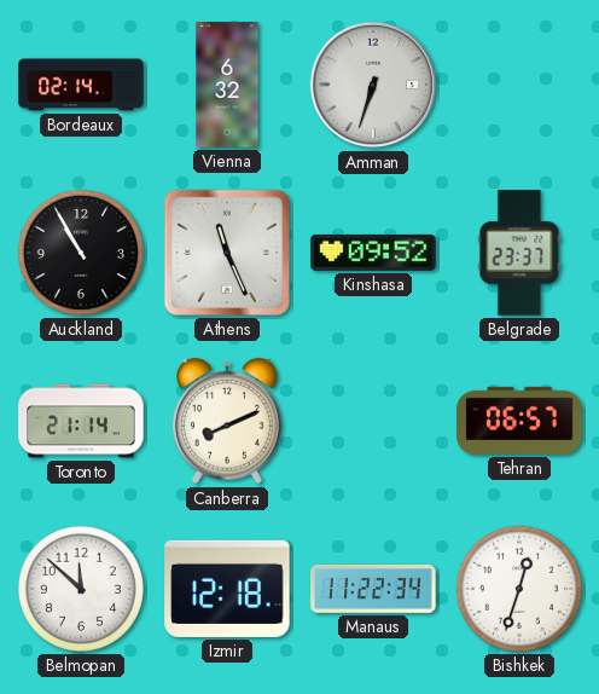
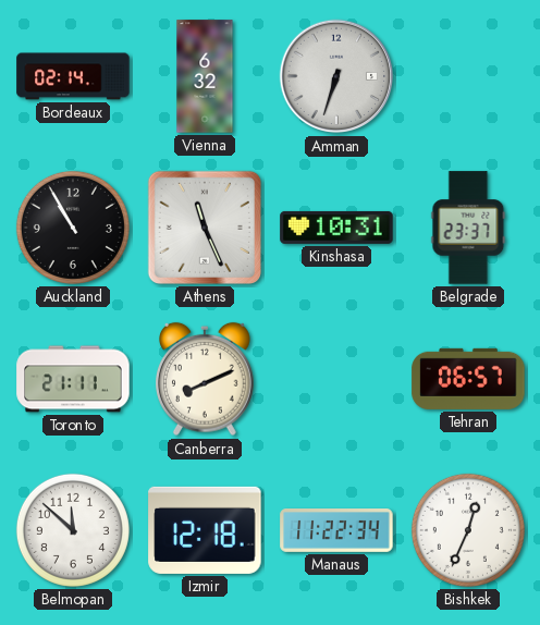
Kinshasa: 09:52 -> 10:31
Toronto: 21:14 -> 21:11
Bishkek: 12:33 -> 12:34
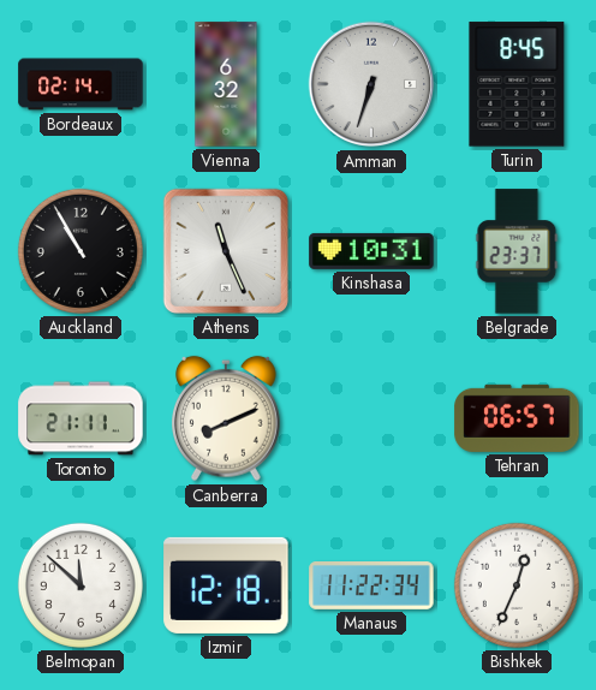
Turin: none -> 8:45
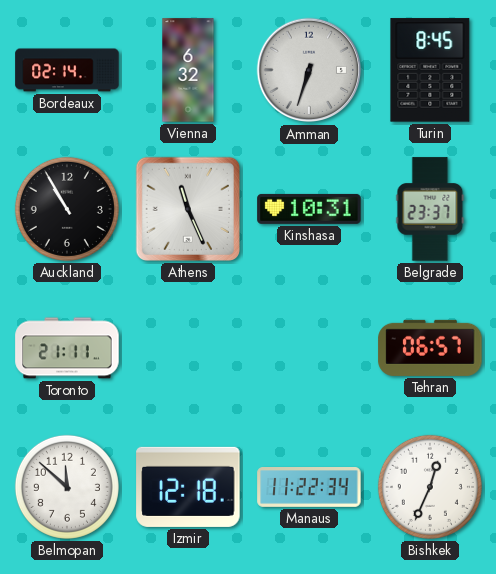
Canberra: 8:11 -> none
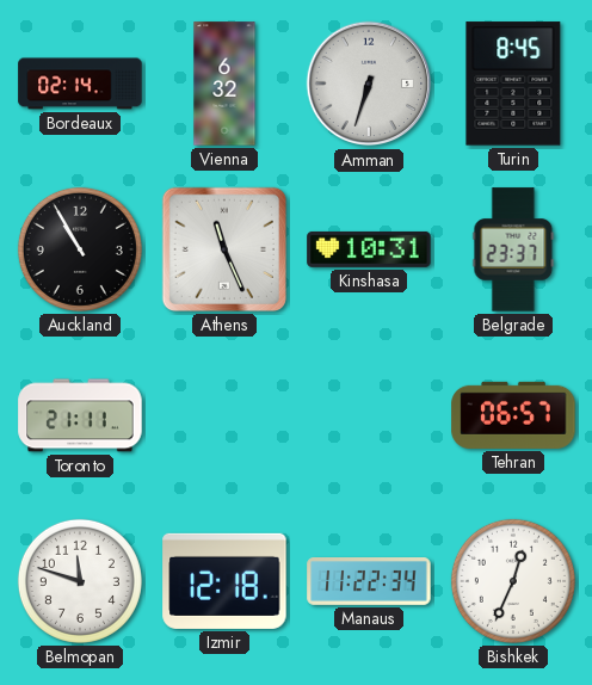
Belmopan: 11:52 -> 11:48
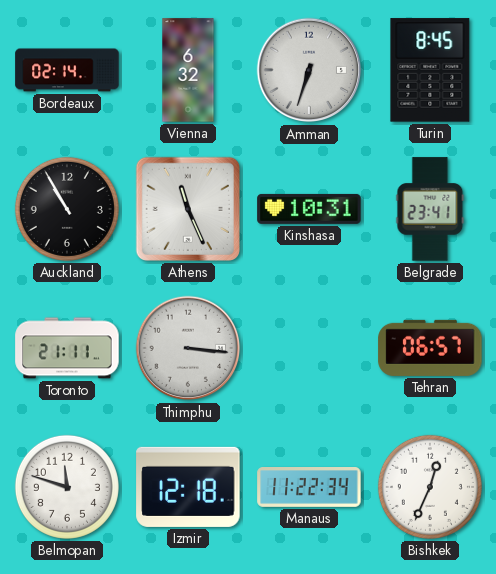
Belgrade: 23:37 -> 23:41
Thimphu: none -> 3:16
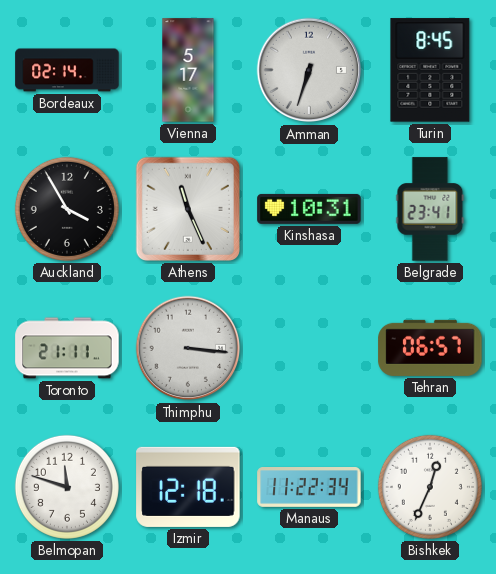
Vienna: 6:32 -> 5:17
Auckland: 10:55 -> 3:55
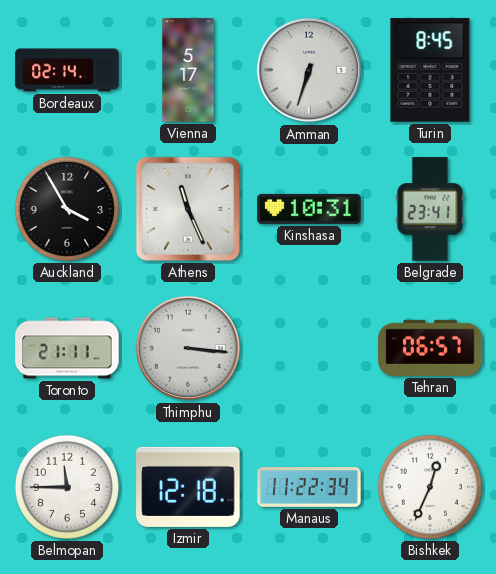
Belmopan: 11:48 -> 11:45
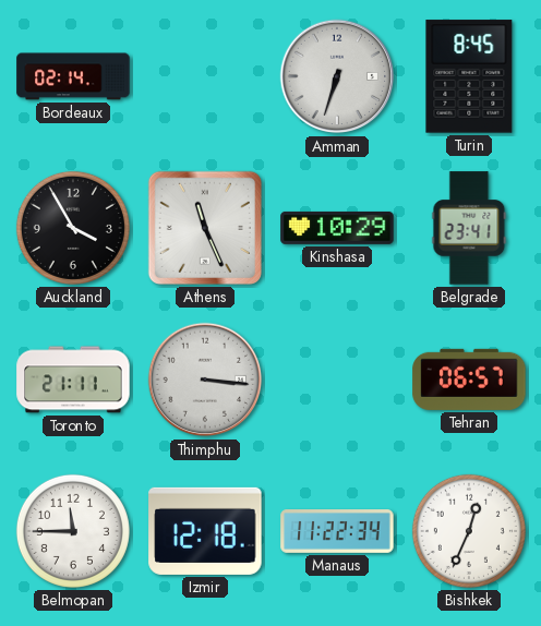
Vienna: 5:17 -> none
Kinshasa: 10:31 -> 10:29
